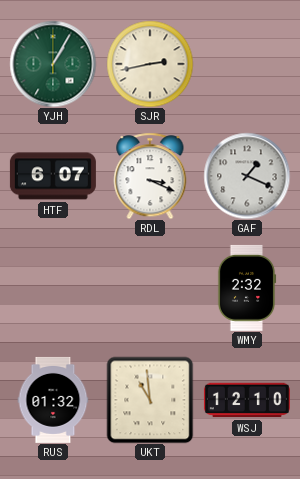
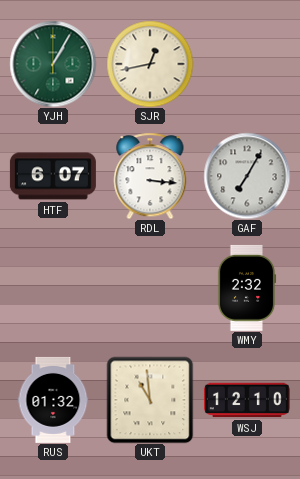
SJR: 2:43 -> 12:43
RDL: 3:19 -> 3:16
GAF: 1:19 -> 7:05
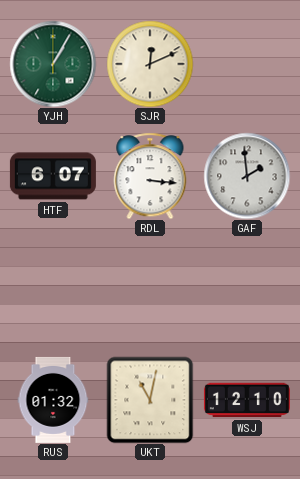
SJR: 12:43 -> 12:11
GAF: 7:05 -> 1:59
WMY: 2:32 -> none
UKT: 10:59 -> 11:02
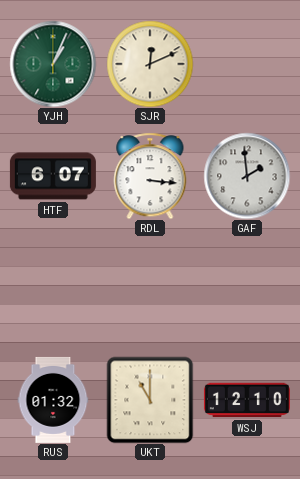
YJH: 1:05 -> 1:04
UKT: 11:02 -> 11:00
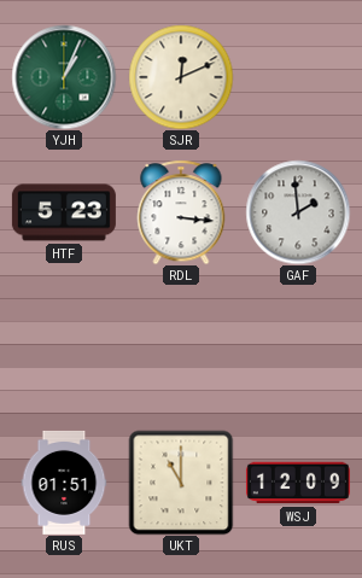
HTF: 6:07 -> 5:23
RUS: 01:32 -> 01:51
WSJ: 12:10 -> 12:09
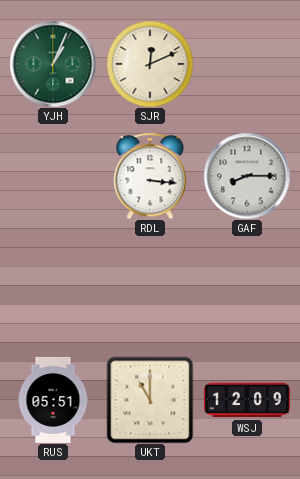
HTF: 5:23 -> none
GAF: 1:59 -> 8:15
RUS: 01:51 -> 05:51
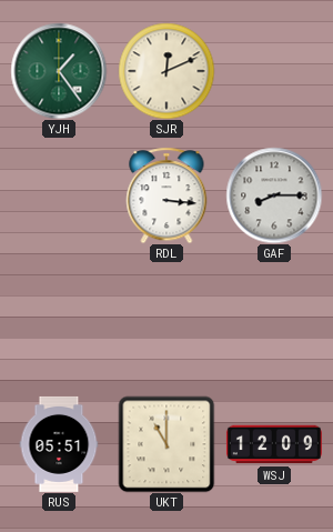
YJH: 1:04 -> 1:24
